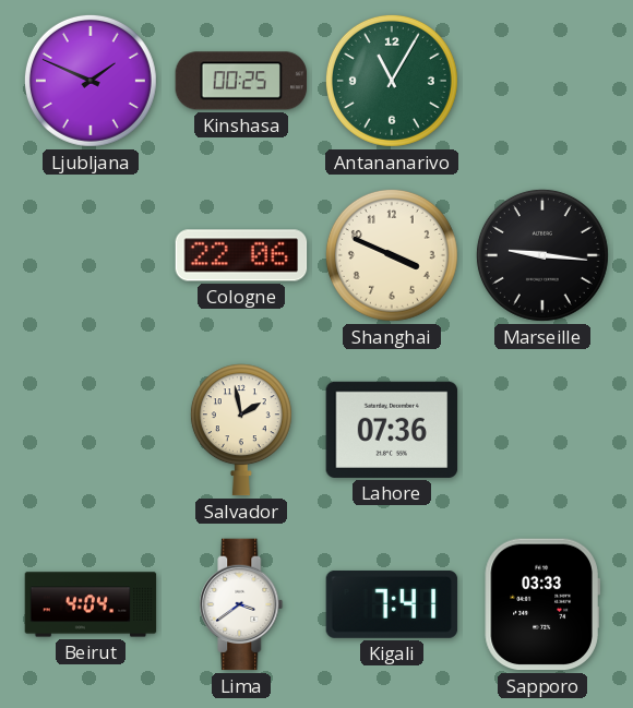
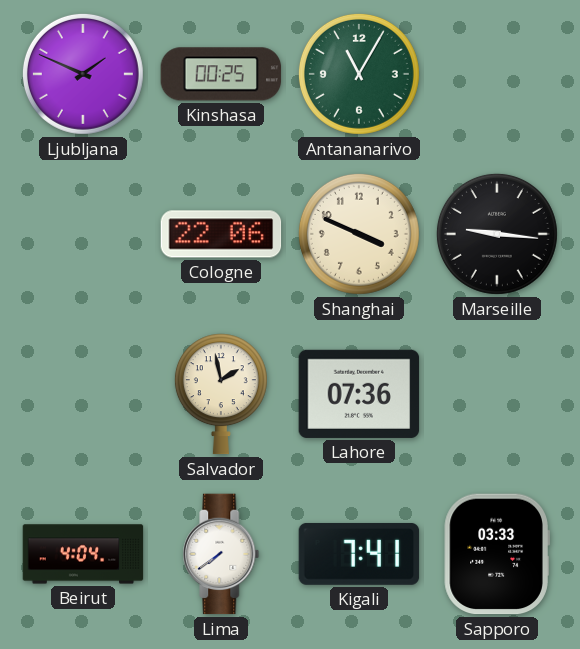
Lima: 3:39 -> 7:39
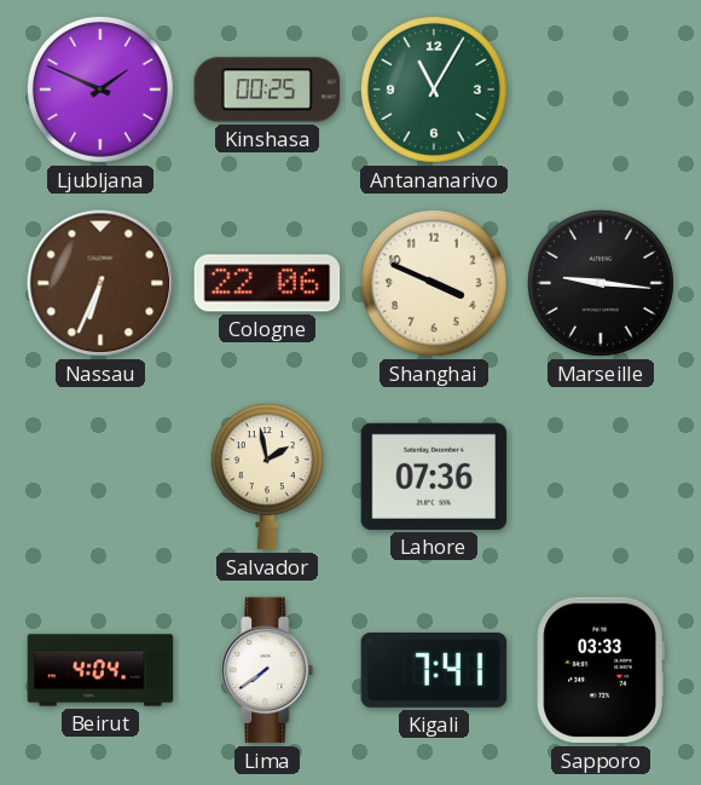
Nassau: none -> 6:34
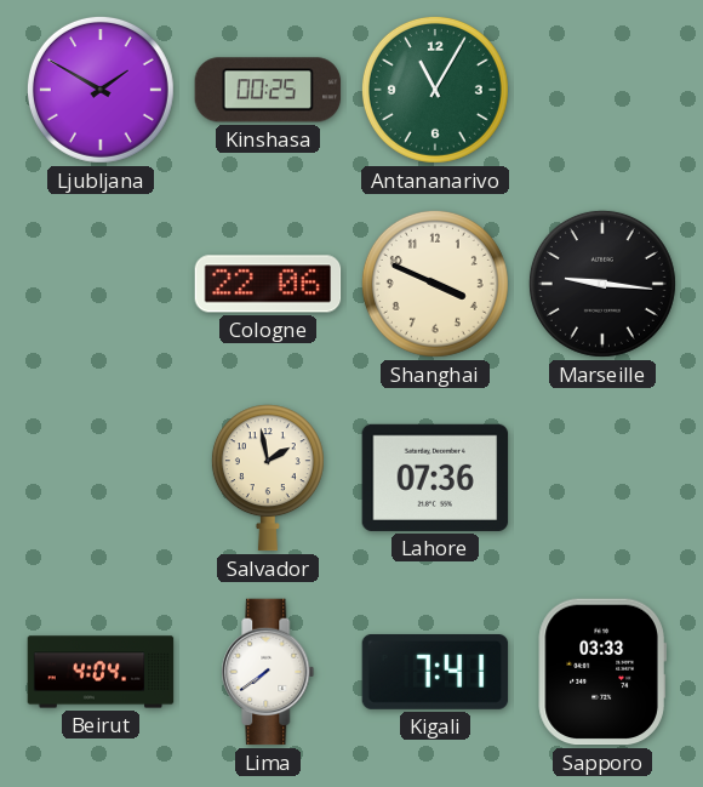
Ljubljana: 1:49 -> 1:50
Nassau: 6:34 -> none
